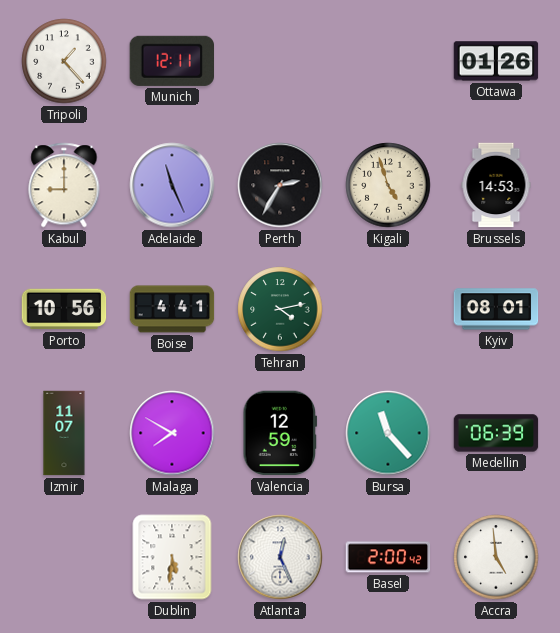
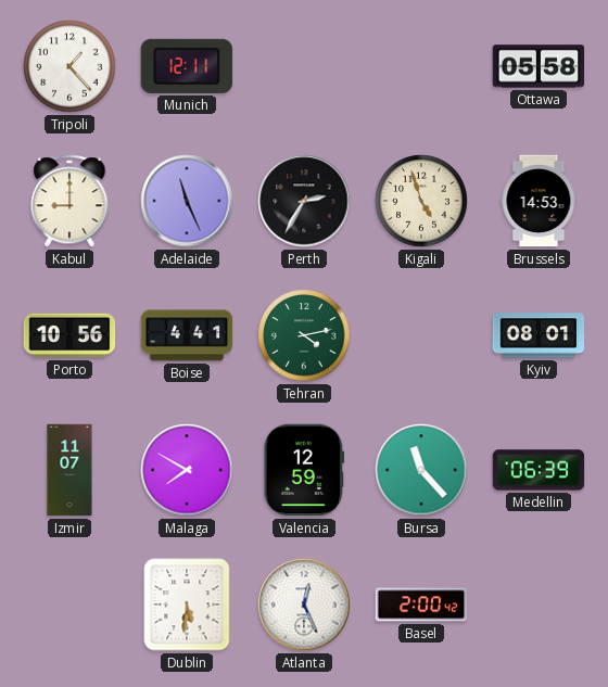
Ottawa: 01:26 -> 05:58
Accra: 4:59 -> none
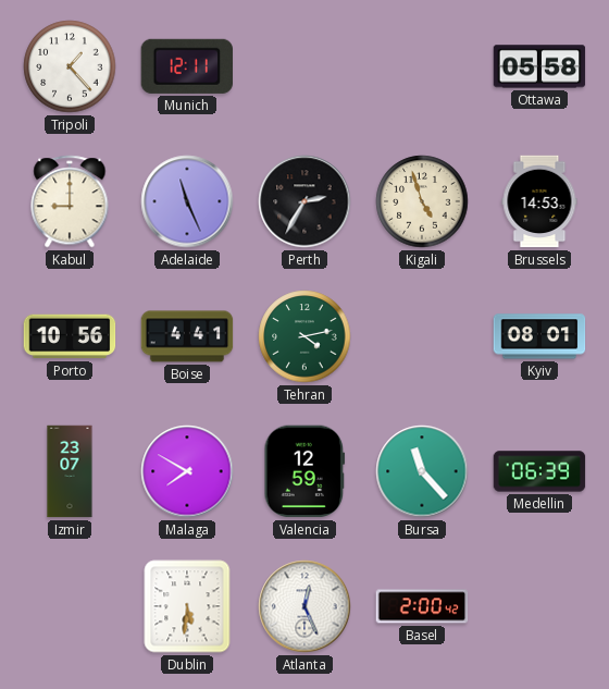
Izmir: 11:07 -> 23:07
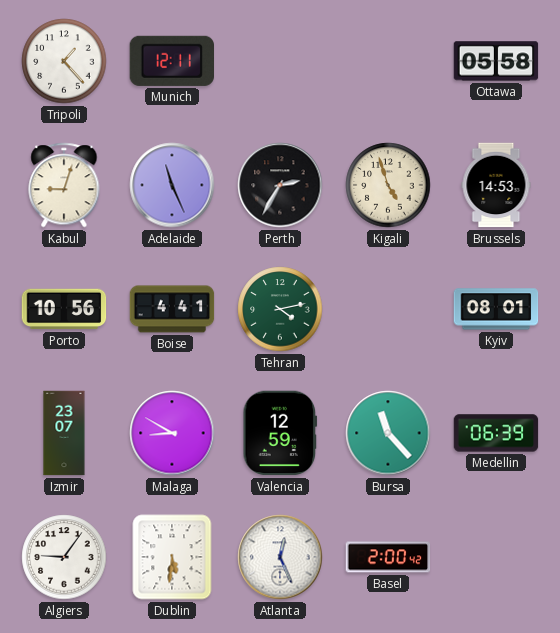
Kabul: 9:00 -> 9:03
Malaga: 7:50 -> 8:50
Algiers: none -> 9:06
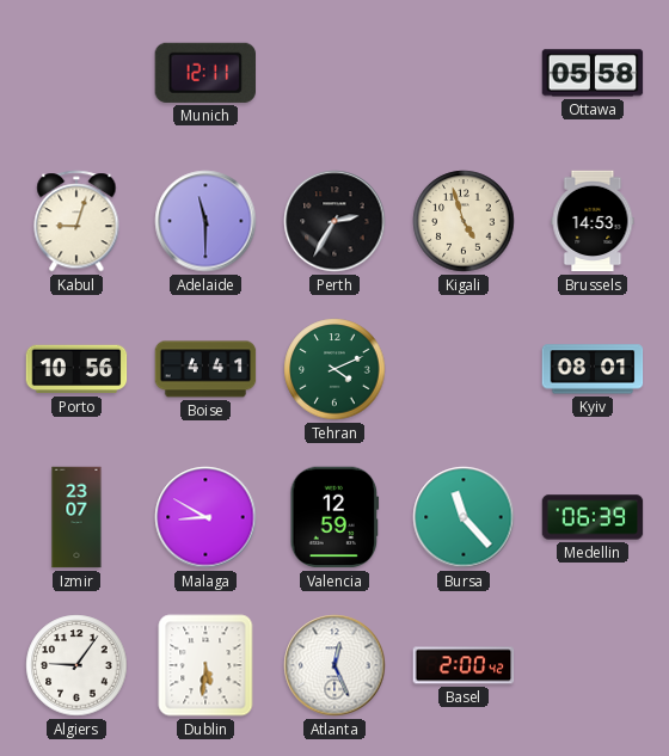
Tripoli: 1:23 -> none
Adelaide: 11:26 -> 11:30
Tehran: 4:13 -> 4:11
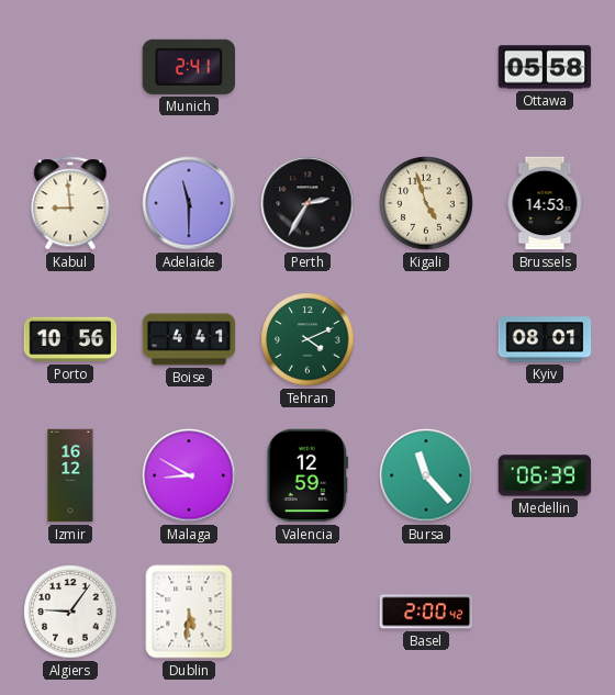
Munich: 12:11 -> 2:41
Kabul: 9:03 -> 8:59
Izmir: 23:07 -> 16:12
Atlanta: 12:26 -> none
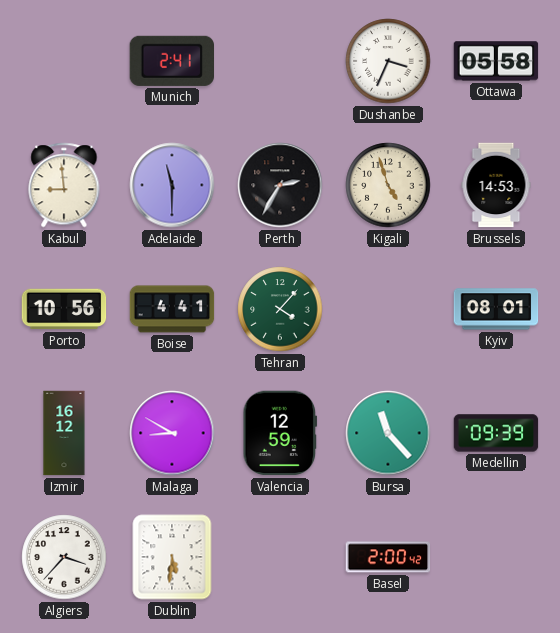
Dushanbe: none -> 3:34
Tehran: 4:11 -> 4:07
Medellin: 06:39 -> 09:39
Algiers: 9:06 -> 3:37
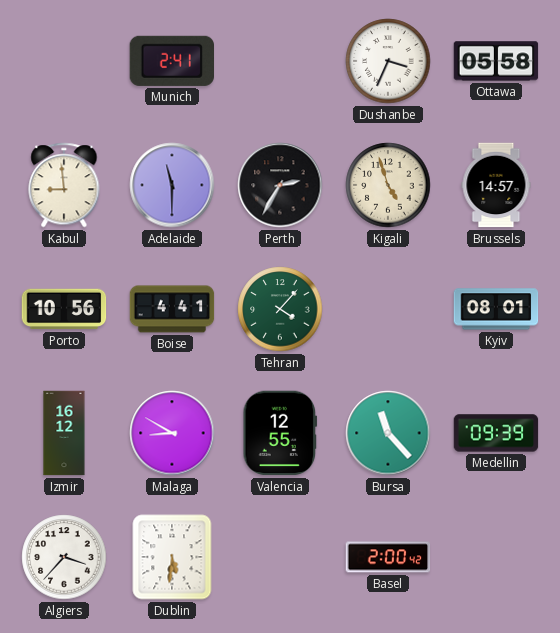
Brussels: 14:53 -> 14:57
Valencia: 12:59 -> 12:55
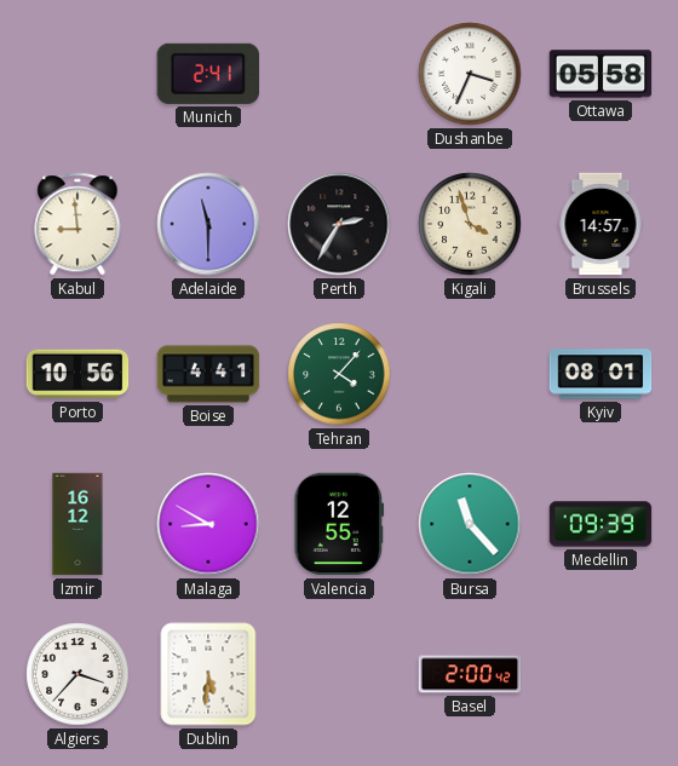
Kigali: 4:57 -> 3:57
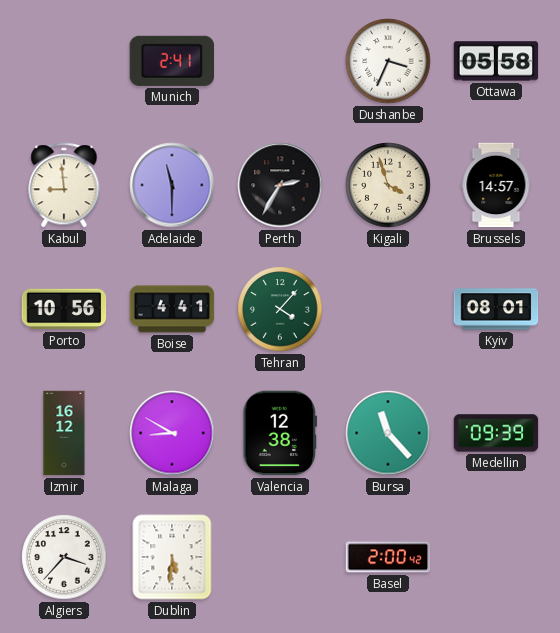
Valencia: 12:55 -> 12:38
